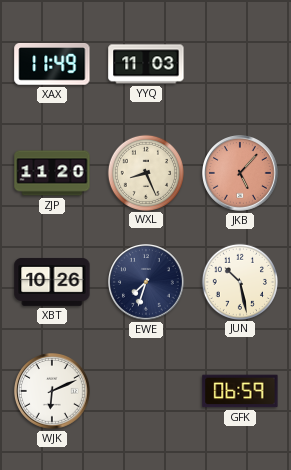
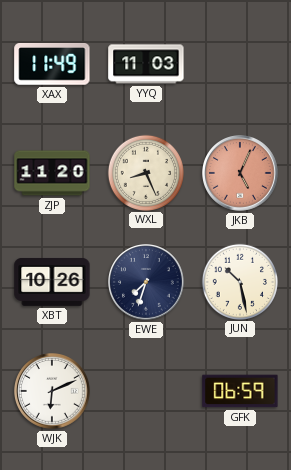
JKB: 5:07 -> 5:04
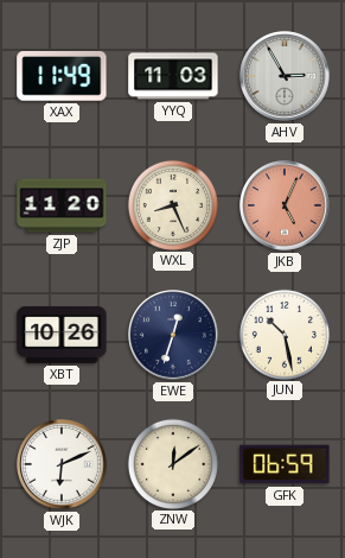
AHV: none -> 2:55
EWE: 7:33 -> 12:33
ZNW: none -> 12:09
